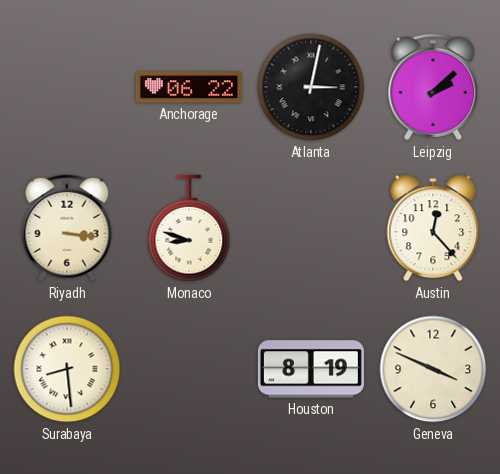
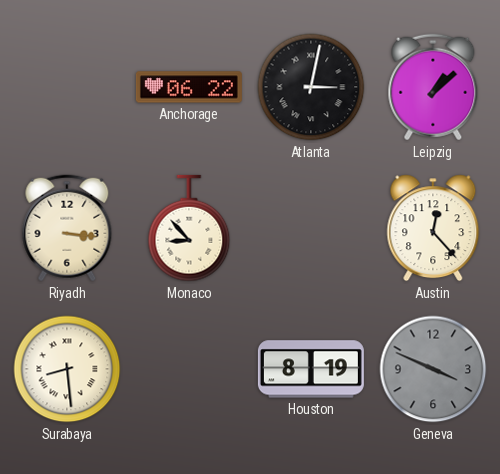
Leipzig: 2:08 -> 1:08
Monaco: 8:48 -> 8:53
Geneva dial: cream -> grey
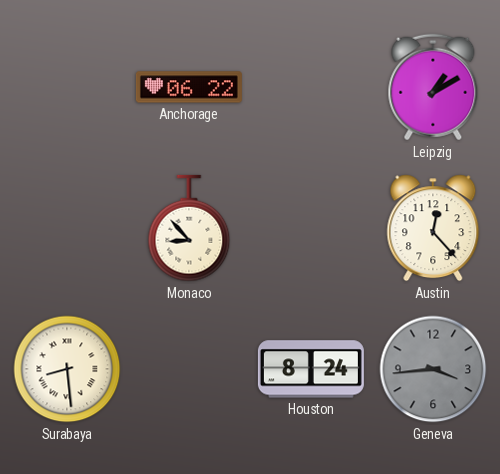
Atlanta: 3:02 -> none
Leipzig: 1:08 -> 1:10
Riyadh: 3:16 -> none
Houston: 8:19 -> 8:24
Geneva: 3:49 -> 3:44
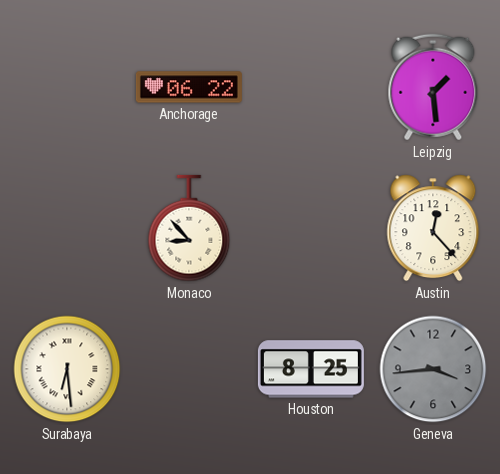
Leipzig: 1:10 -> 1:29
Surabaya: 8:29 -> 6:29
Houston: 8:24 -> 8:25
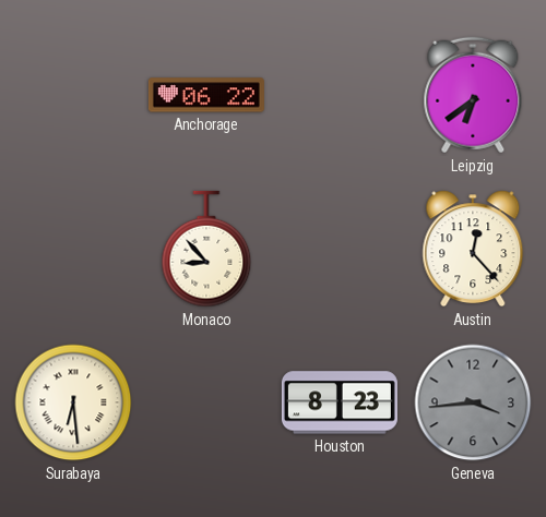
Leipzig: 1:29 -> 6:39
Houston: 8:25 -> 8:23
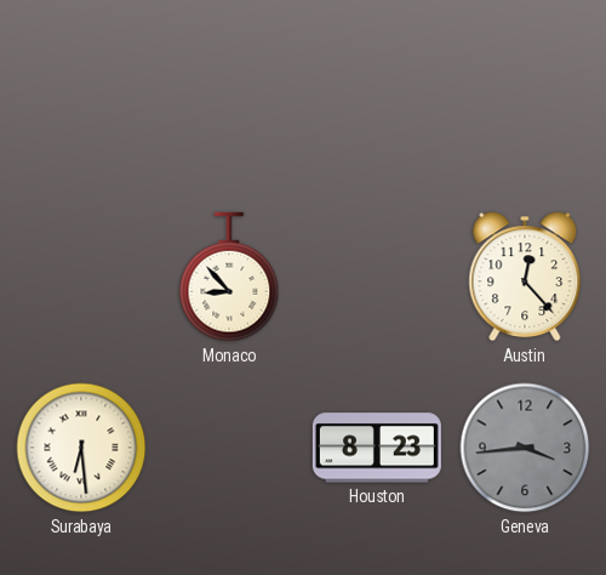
Anchorage: 06:22 -> none
Leipzig: 6:39 -> none
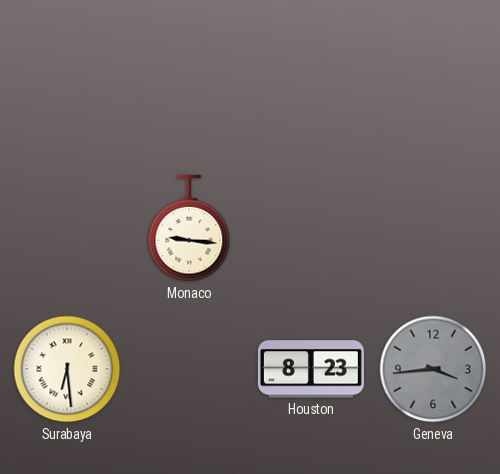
Monaco: 8:53 -> 9:16
Austin: 12:23 -> none
